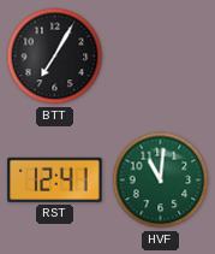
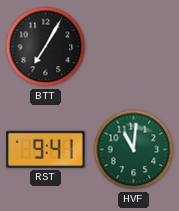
RST: 12:41 -> 9:41
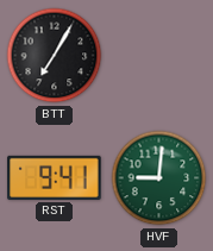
HVF: 11:01 -> 9:01
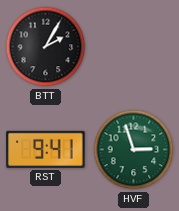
BTT: 7:05 -> 2:05
HVF: 9:01 -> 2:57
